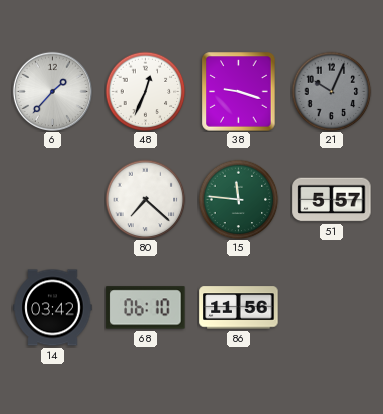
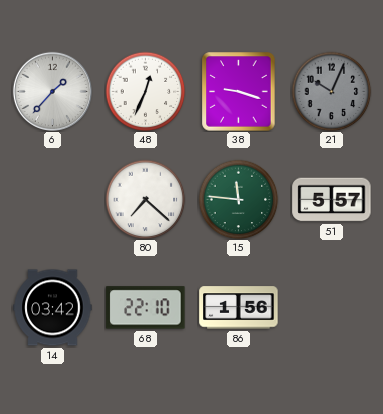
68: 06:10 -> 22:10
86: 11:56 -> 1:56
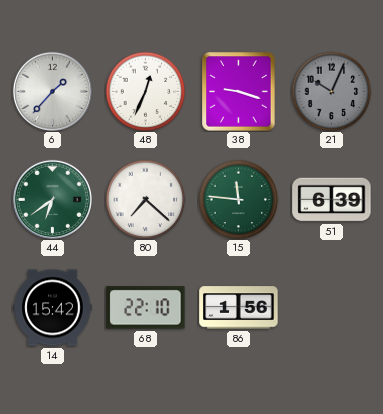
44: none -> 6:39
51: 5:57 -> 6:39
14: 03:42 -> 15:42
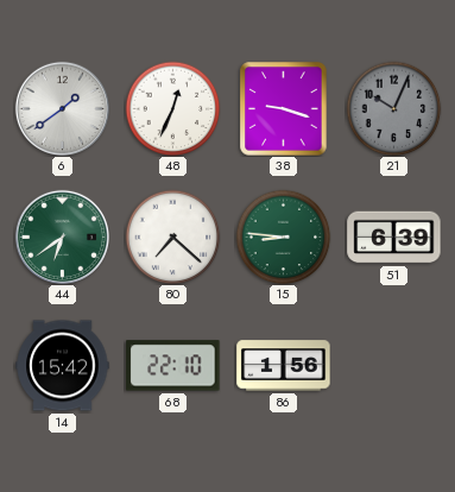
6: 1:37 -> 1:39
15: 11:46 -> 8:46
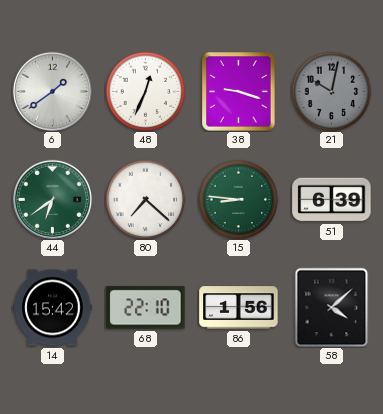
21: 10:04 -> 10:02
58: none -> 4:08
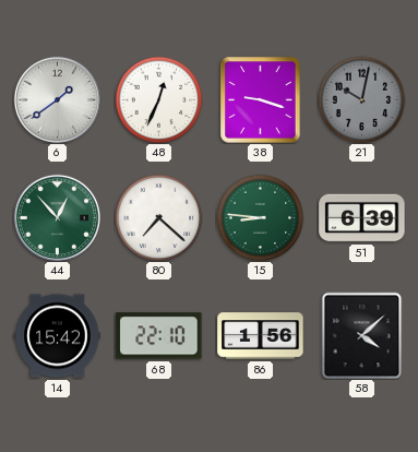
44: 6:39 -> 12:53
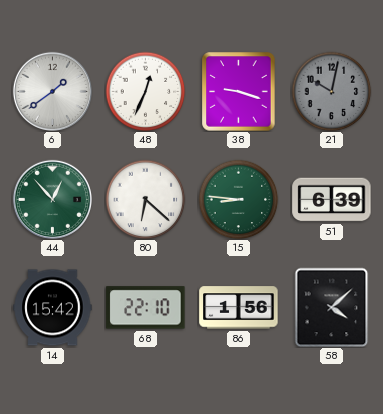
80: 7:22 -> 6:22
